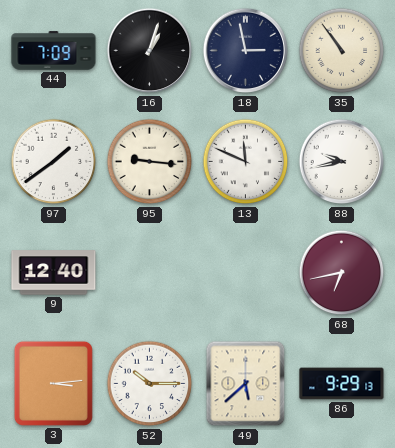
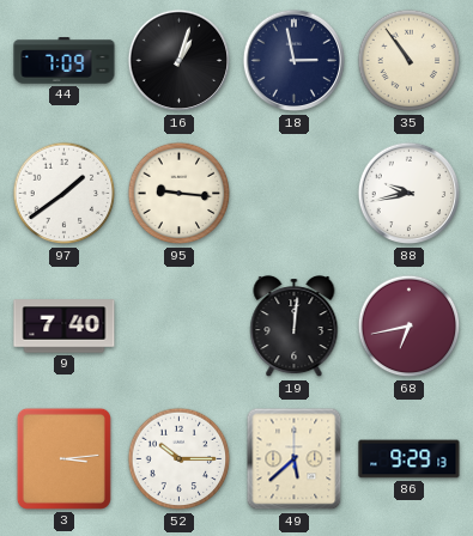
13: 11:49 -> none
9: 12:40 -> 7:40
19: none -> 12:01
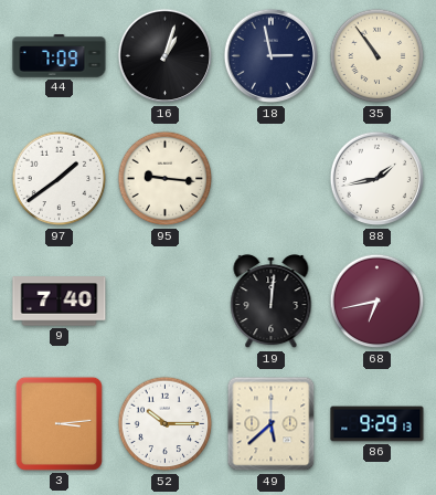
88: 9:43 -> 1:43
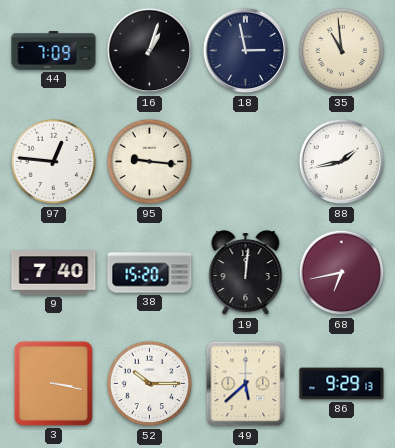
35: 10:54 -> 10:59
97: 1:39 -> 12:46
38: none -> 15:20
3: 3:14 -> 3:17
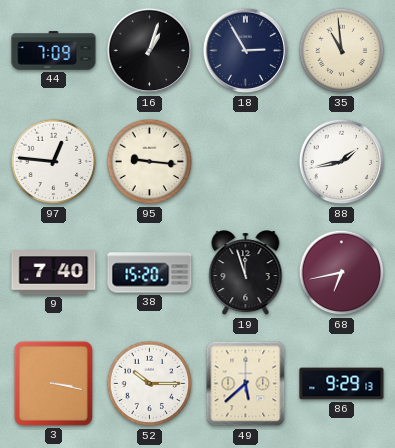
18: 2:58 -> 2:55
19: 12:01 -> 11:57
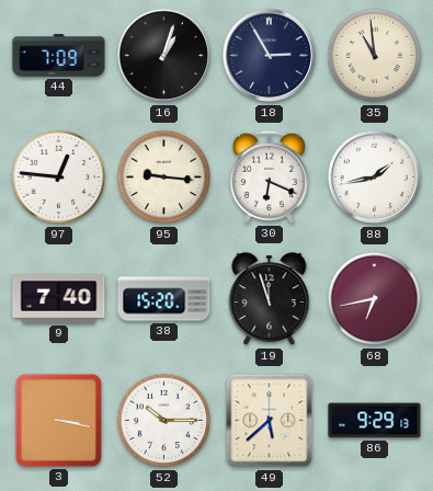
30: none -> 6:19
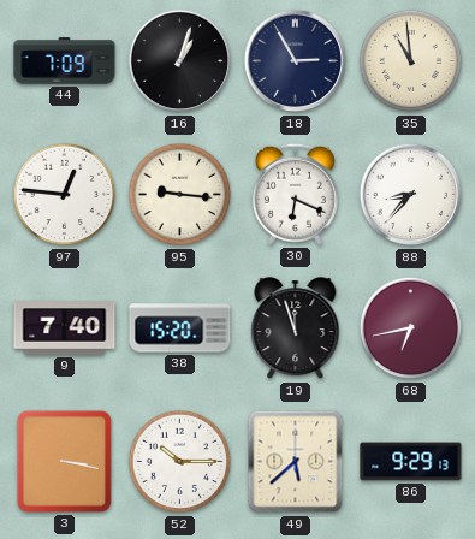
88: 1:43 -> 8:37
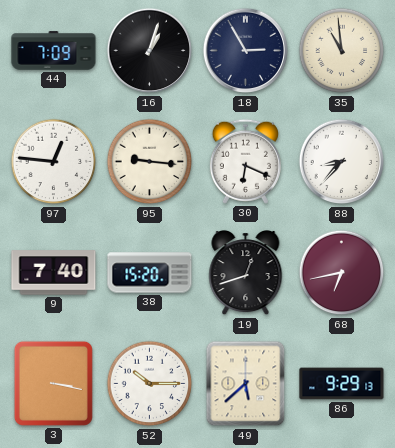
19: 11:57 -> 12:42
